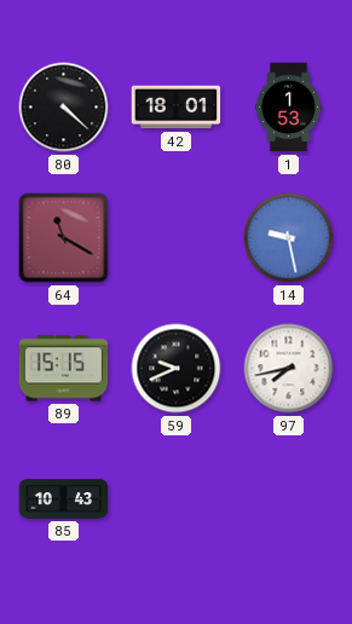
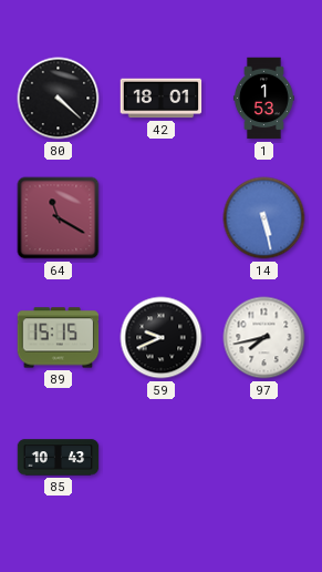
14: 9:28 -> 5:28
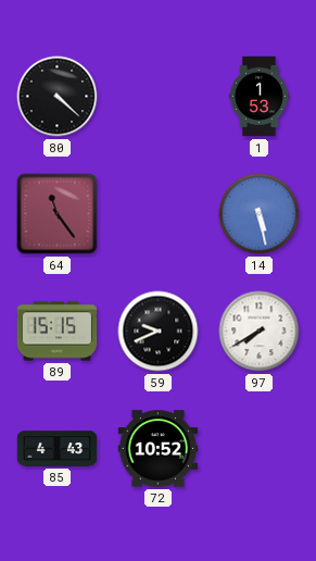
42: 18:01 -> none
64: 11:20 -> 11:24
97: 7:43 -> 7:40
85: 10:43 -> 4:43
72: none -> 10:52
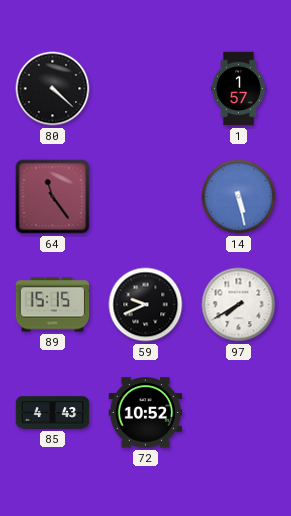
1: 1:53 -> 1:57
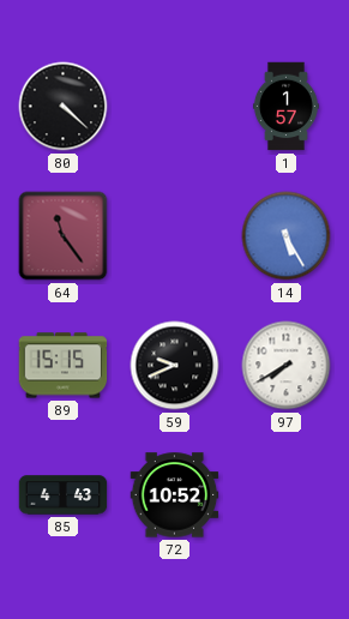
14: 5:28 -> 5:25
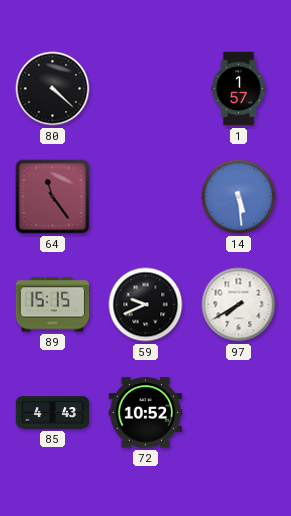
14: 5:25 -> 5:29
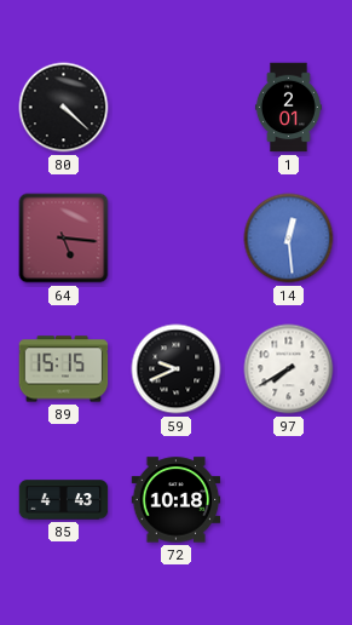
1: 1:57 -> 2:01
64: 11:24 -> 5:16
14: 5:29 -> 12:29
72: 10:52 -> 10:18
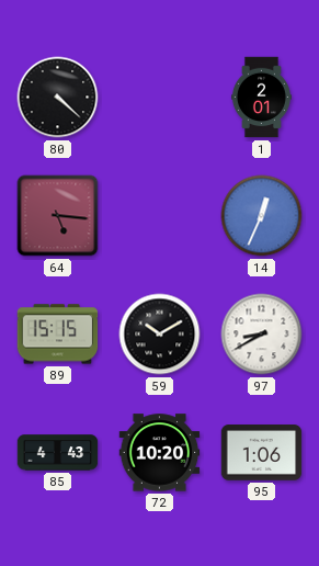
14: 12:29 -> 12:34
59: 9:41 -> 10:10
97: 7:40 -> 8:40
72: 10:18 -> 10:20
95: none -> 1:06
